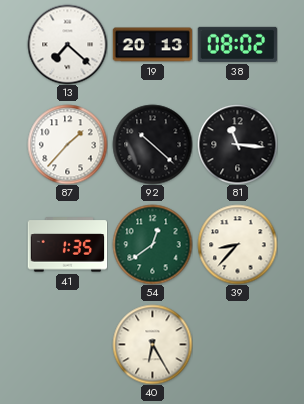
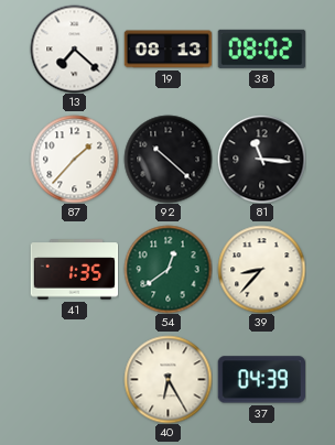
19: 20:13 -> 08:13
37: none -> 04:39
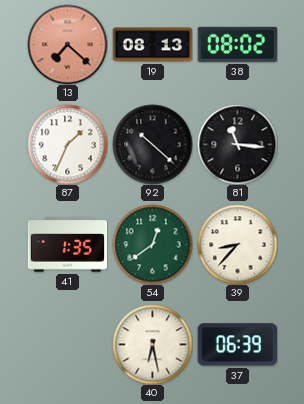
13 dial: white -> salmon
87: 1:37 -> 1:34
40: 6:25 -> 6:28
37: 04:39 -> 06:39
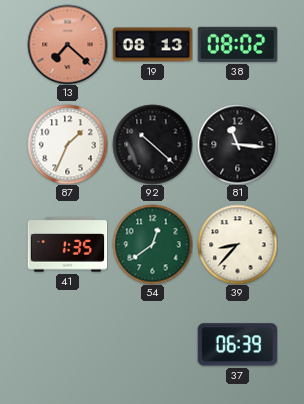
40: 6:28 -> none
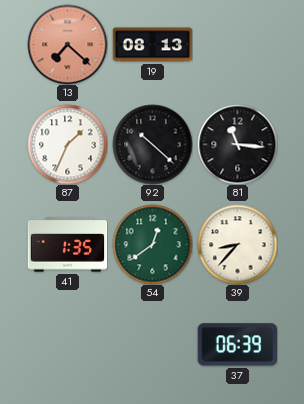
38: 08:02 -> none
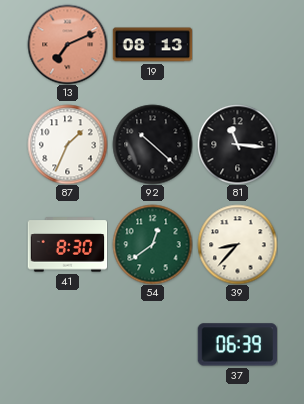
13: 7:22 -> 7:11
41: 1:35 -> 8:30
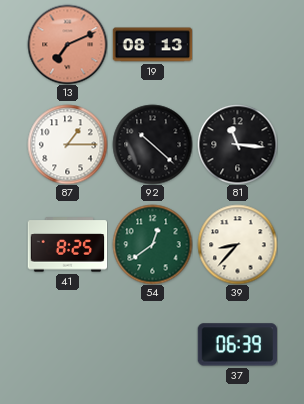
87: 1:34 -> 1:15
41: 8:30 -> 8:25
